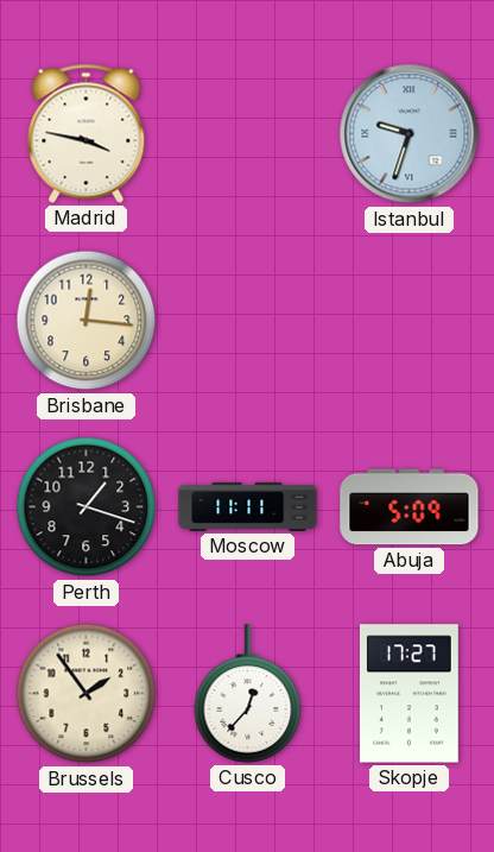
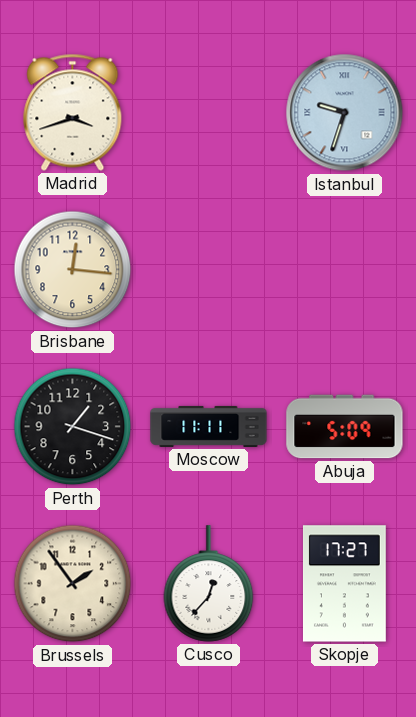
Madrid: 3:47 -> 3:42
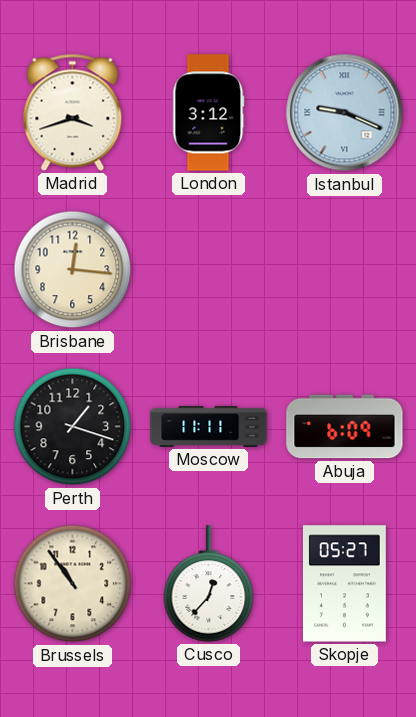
London: none -> 3:12
Istanbul: 9:33 -> 9:19
Abuja: 5:09 -> 6:09
Brussels: 1:54 -> 10:54
Skopje: 17:27 -> 05:27
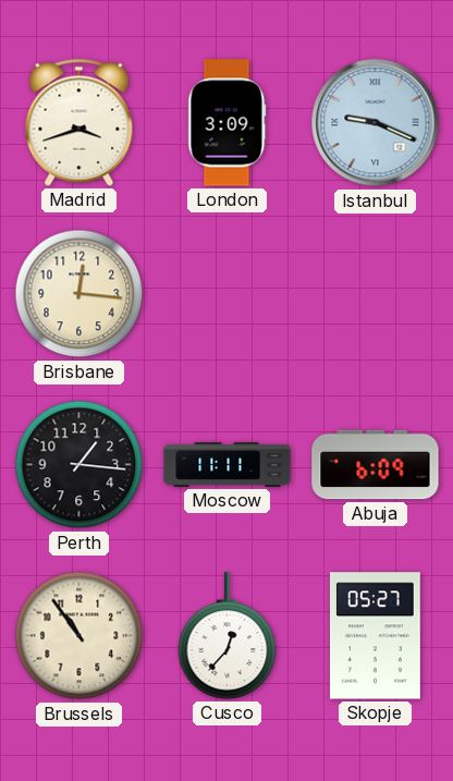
London: 3:12 -> 3:09
Perth: 1:18 -> 1:16
